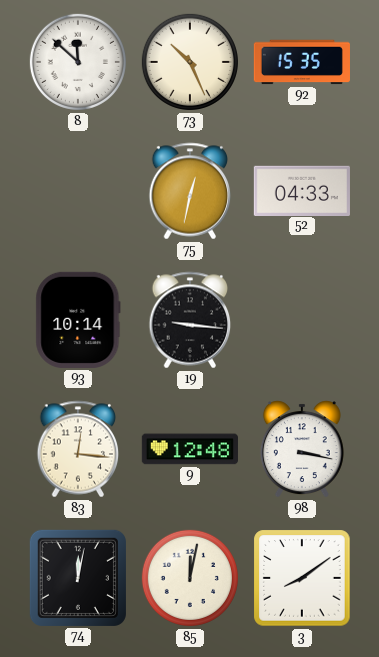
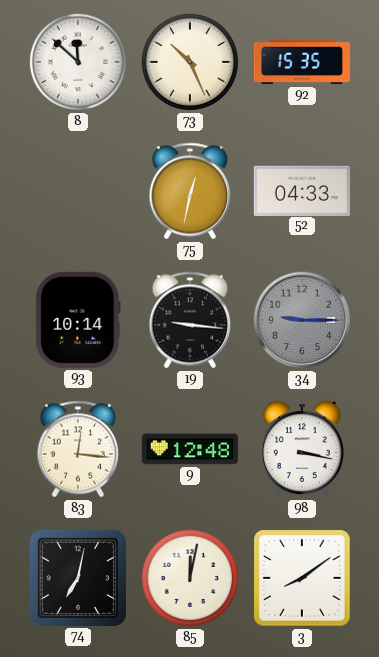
34: none -> 9:15
74: 12:02 -> 7:02
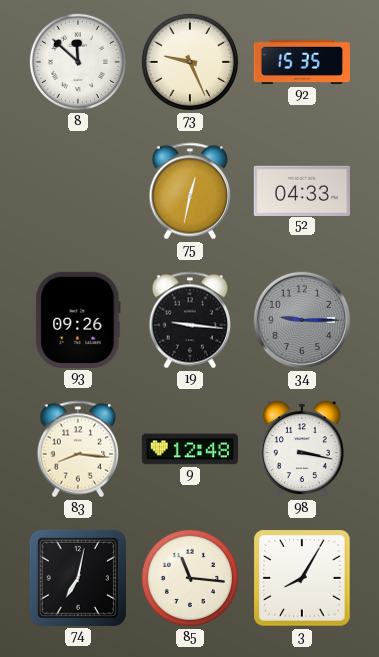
73: 10:26 -> 9:26
93: 10:14 -> 09:26
83: 12:16 -> 8:16
85: 12:02 -> 11:16
3: 8:09 -> 8:05
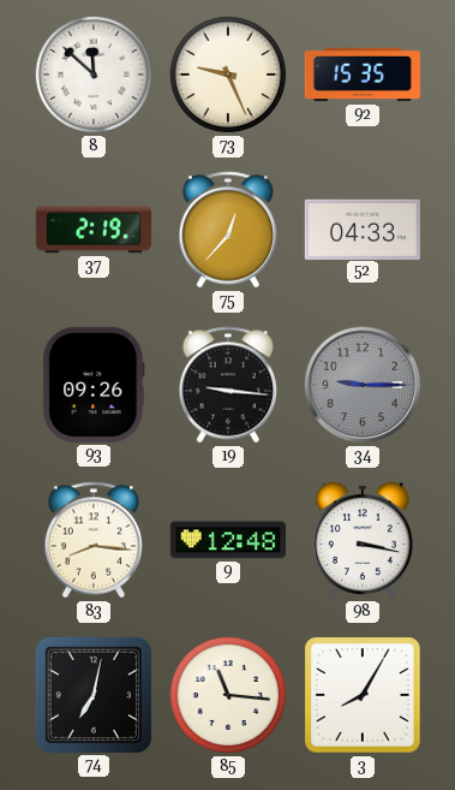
37: none -> 2:19
75: 12:32 -> 12:37
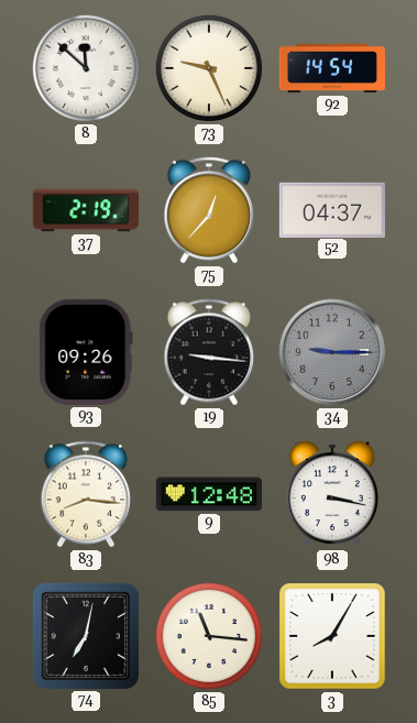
92: 15:35 -> 14:54
52: 04:33 -> 04:37
